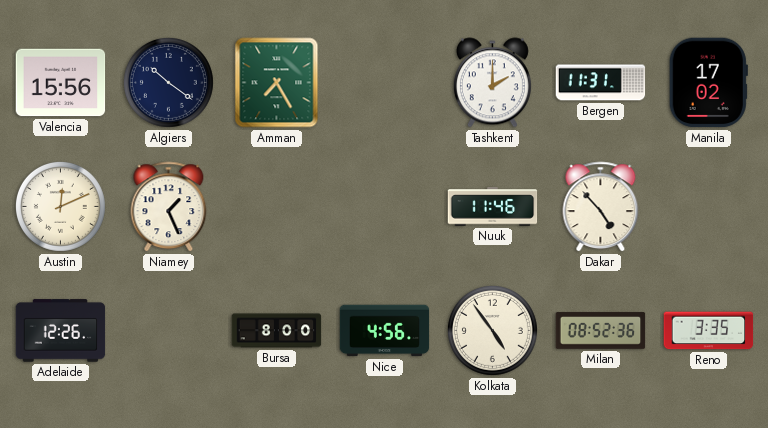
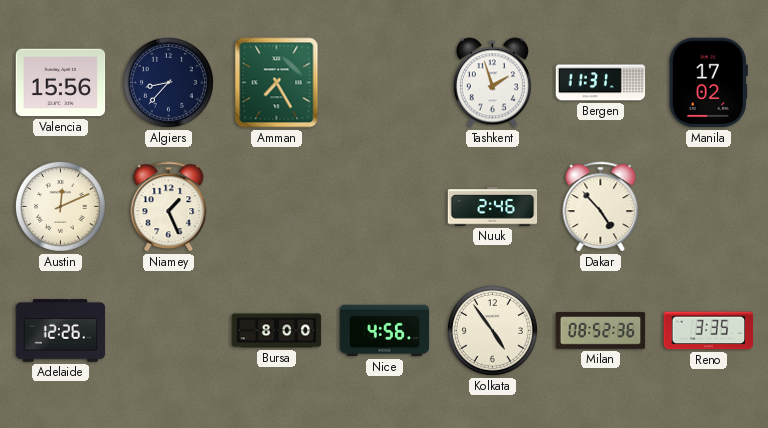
Algiers: 10:21 -> 8:37
Tashkent: 2:00 -> 1:57
Nuuk: 11:46 -> 2:46
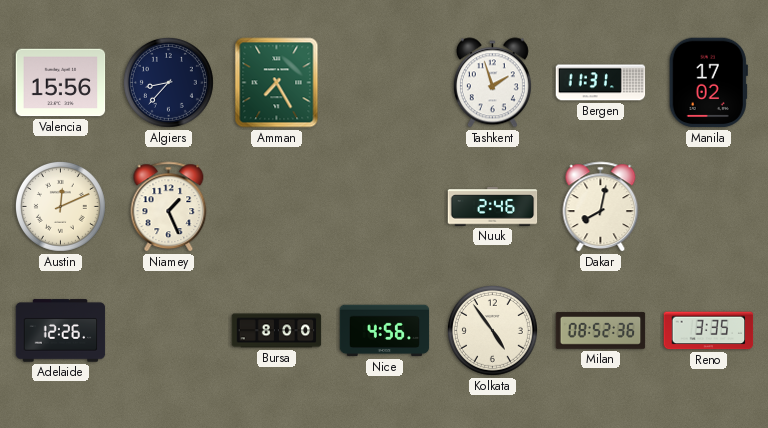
Dakar: 4:53 -> 8:02
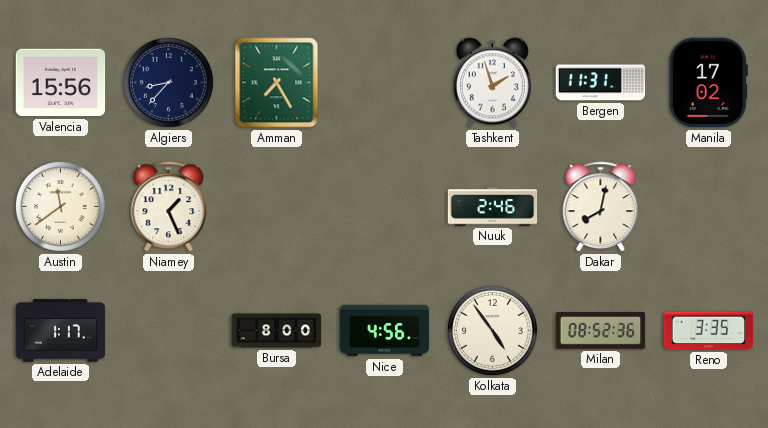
Austin: 12:11 -> 11:39
Adelaide: 12:26 -> 1:17
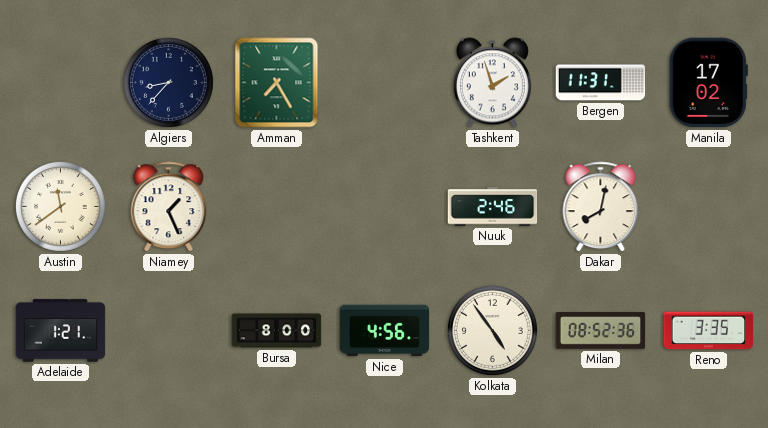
Valencia: 15:56 -> none
Adelaide: 1:17 -> 1:21
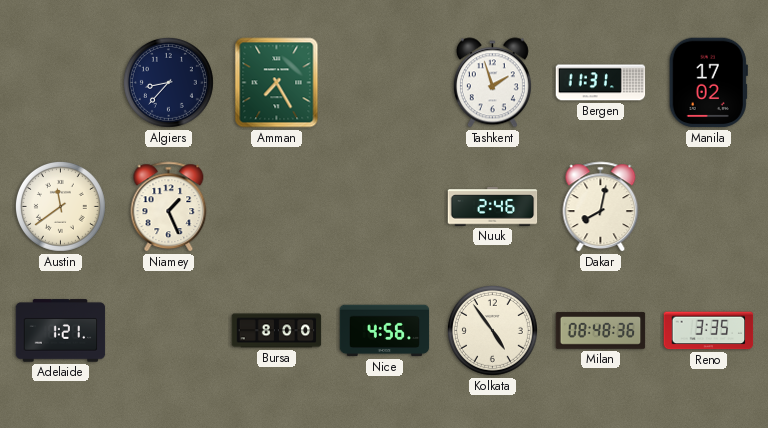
Milan: 08:52 -> 08:48
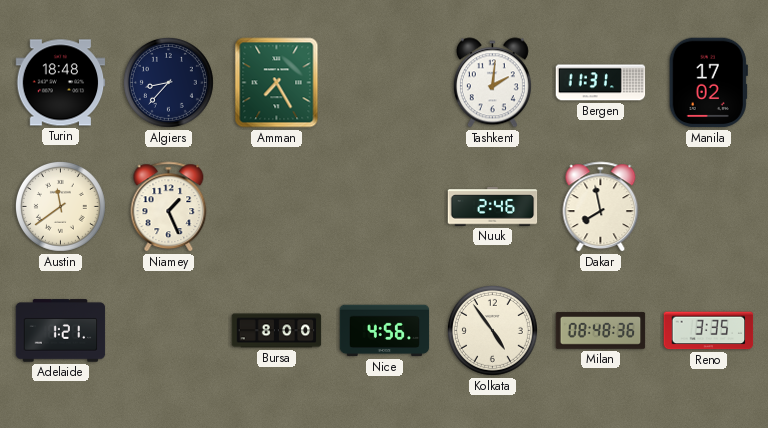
Turin: none -> 18:48
Tashkent: 1:57 -> 2:01
Dakar: 8:02 -> 7:58
